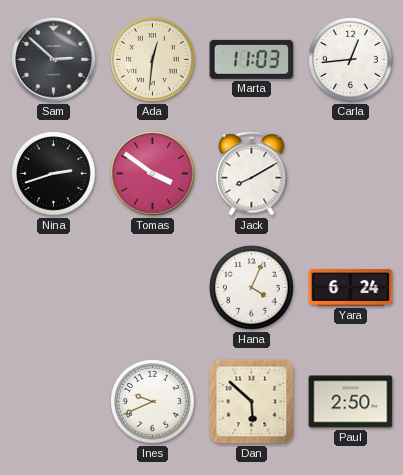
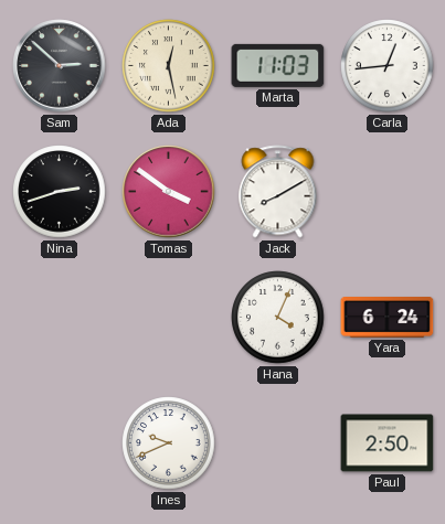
Ada: 12:31 -> 12:28
Dan: 5:52 -> none
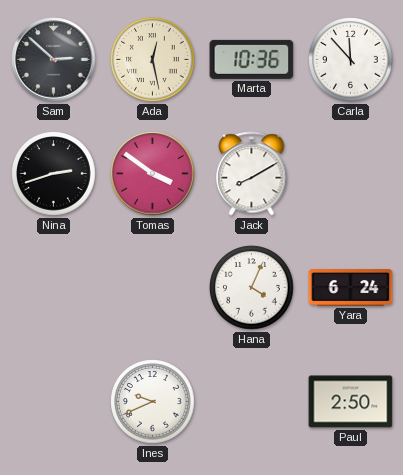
Marta: 11:03 -> 10:36
Carla: 12:44 -> 11:53
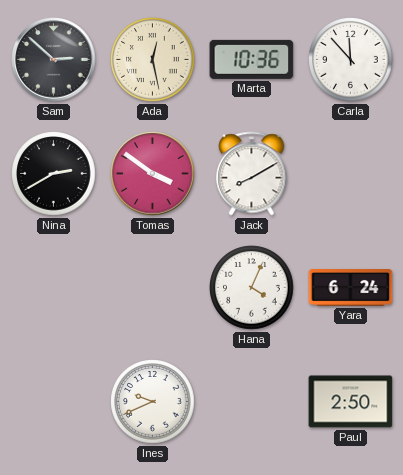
Nina: 2:42 -> 2:40
